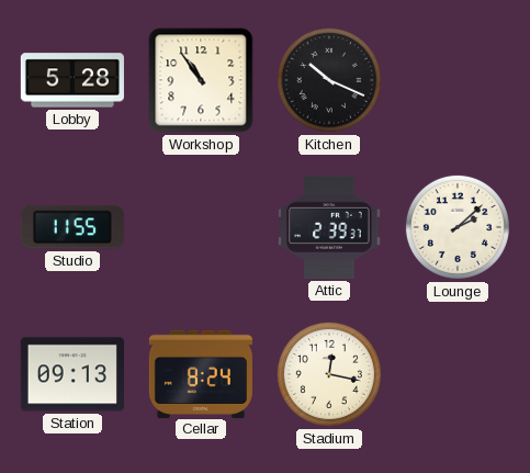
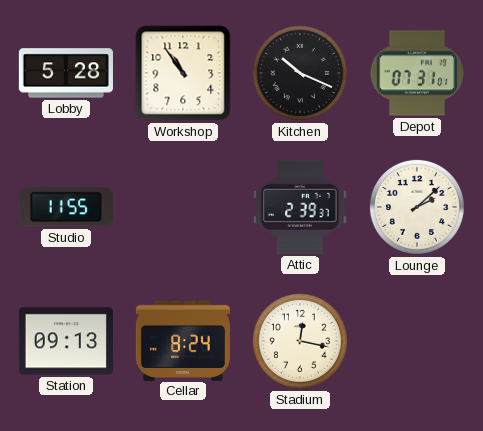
Depot: none -> 07:31
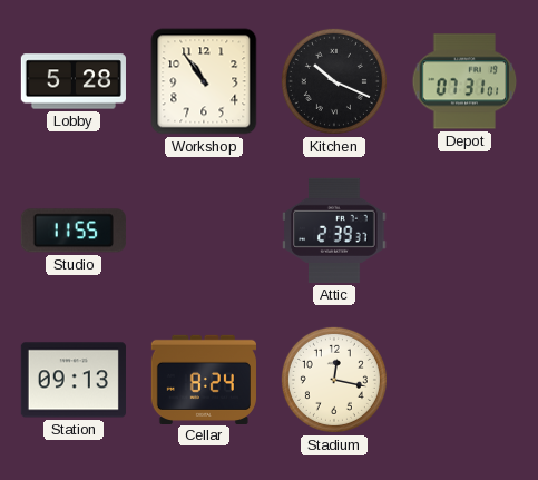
Lounge: 2:08 -> none
